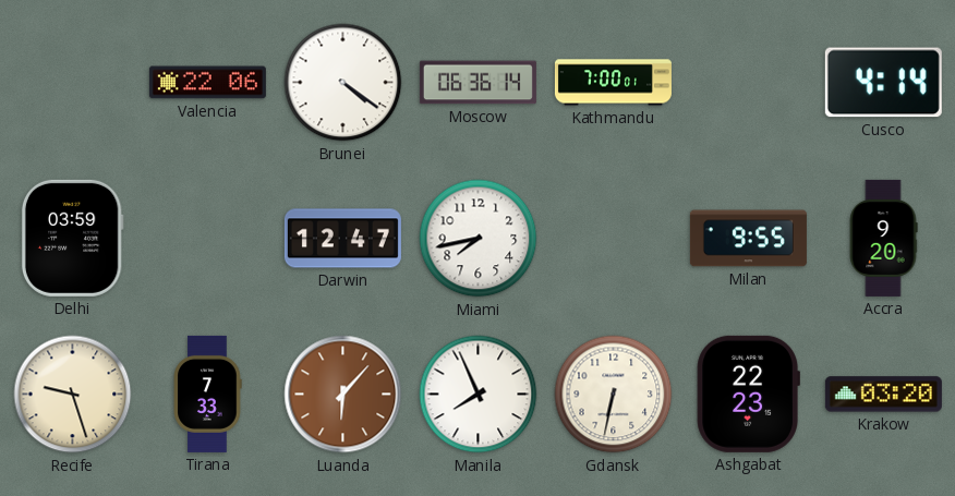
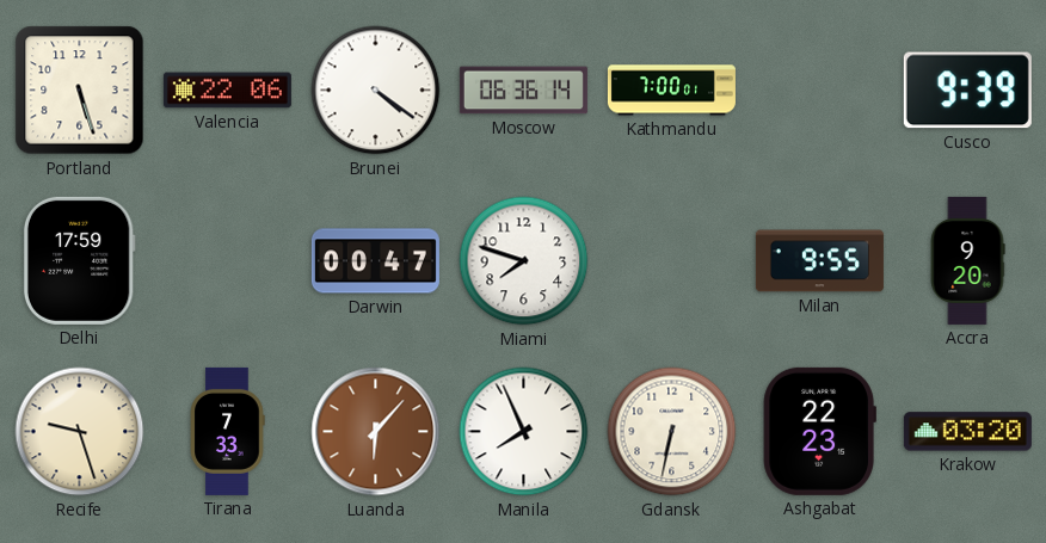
Portland: none -> 5:27
Cusco: 4:14 -> 9:39
Delhi: 03:59 -> 17:59
Darwin: 12:47 -> 00:47
Miami: 7:43 -> 7:48
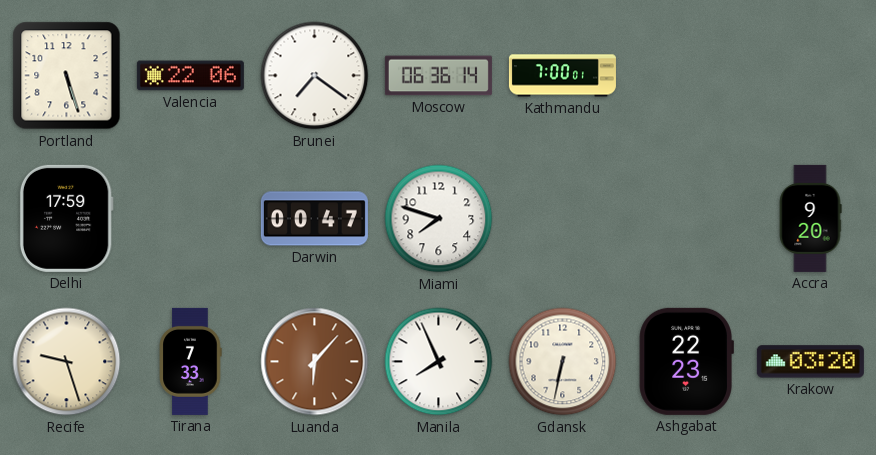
Brunei: 4:21 -> 7:21
Cusco: 9:39 -> none
Milan: 9:55 -> none
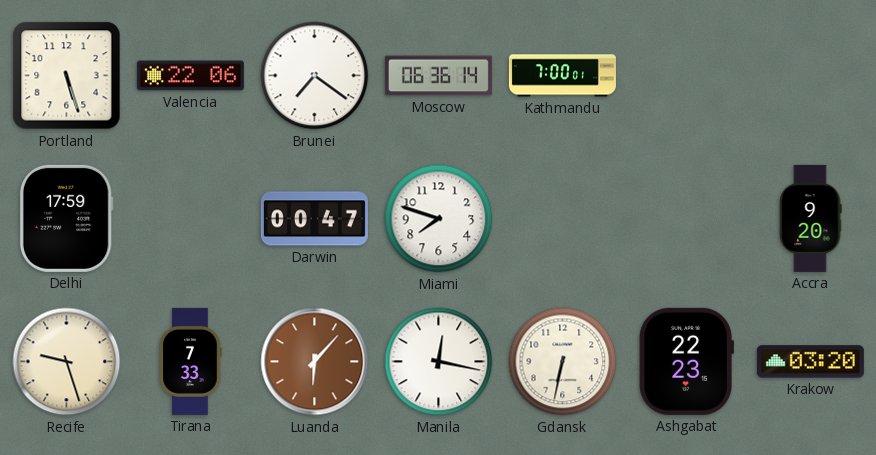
Manila: 7:56 -> 12:17
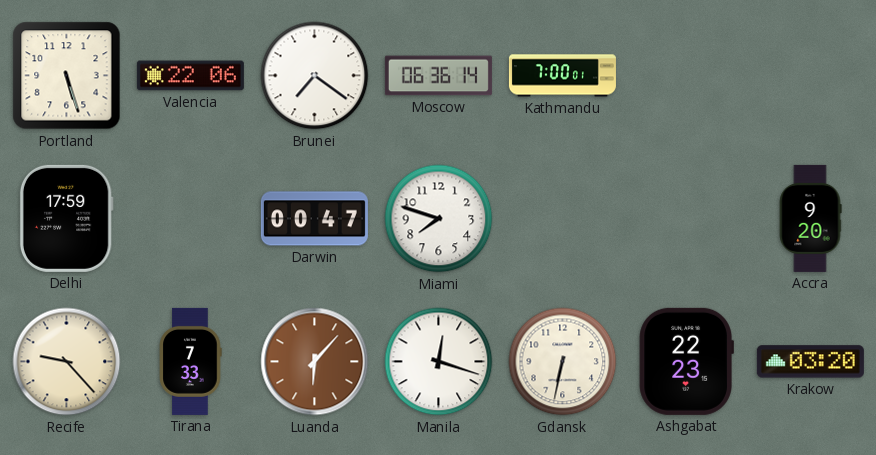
Recife: 9:27 -> 9:23
Manila: 12:17 -> 12:18
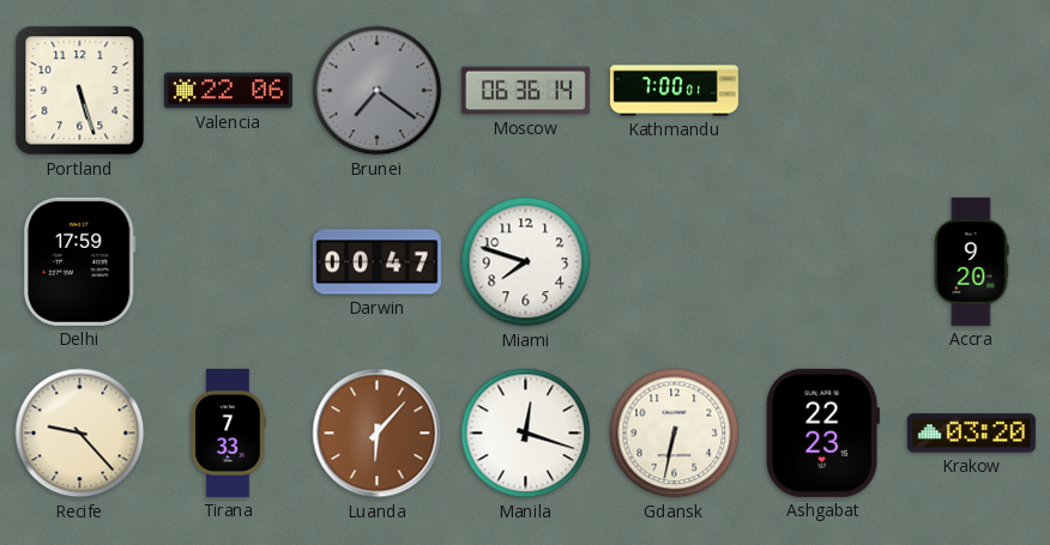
Brunei dial: white -> grey
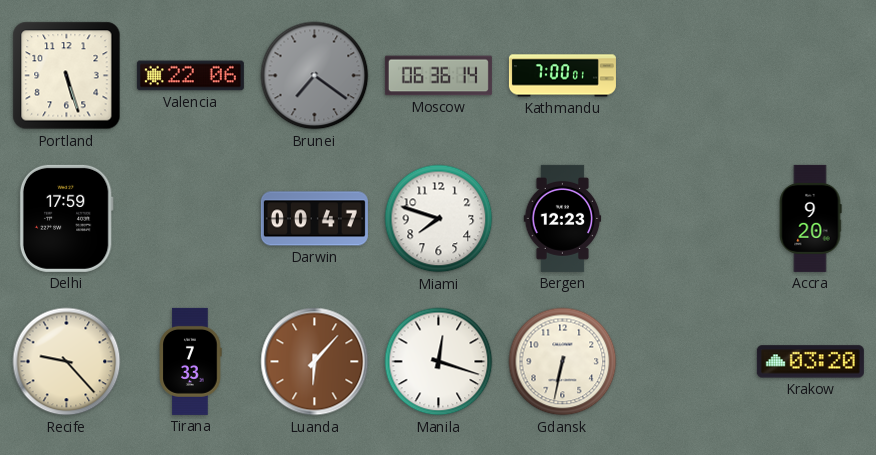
Bergen: none -> 12:23
Ashgabat: 22:23 -> none
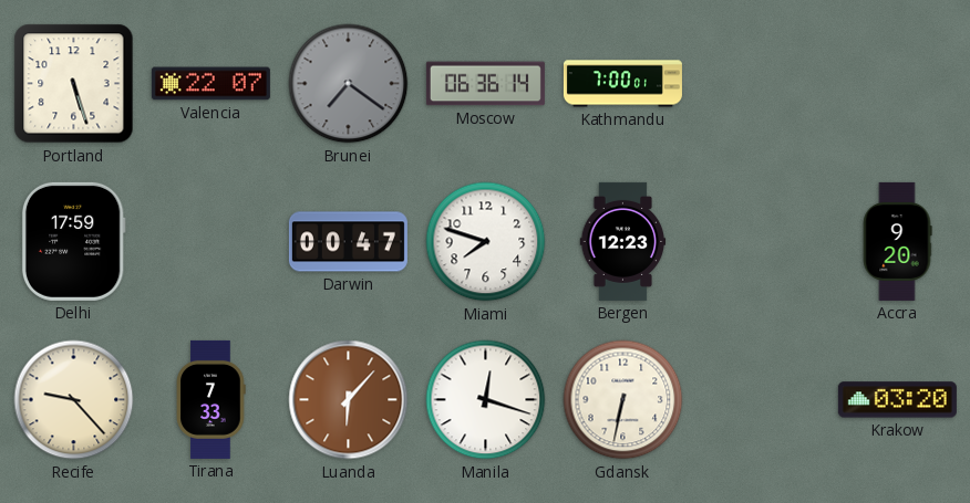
Valencia: 22:06 -> 22:07
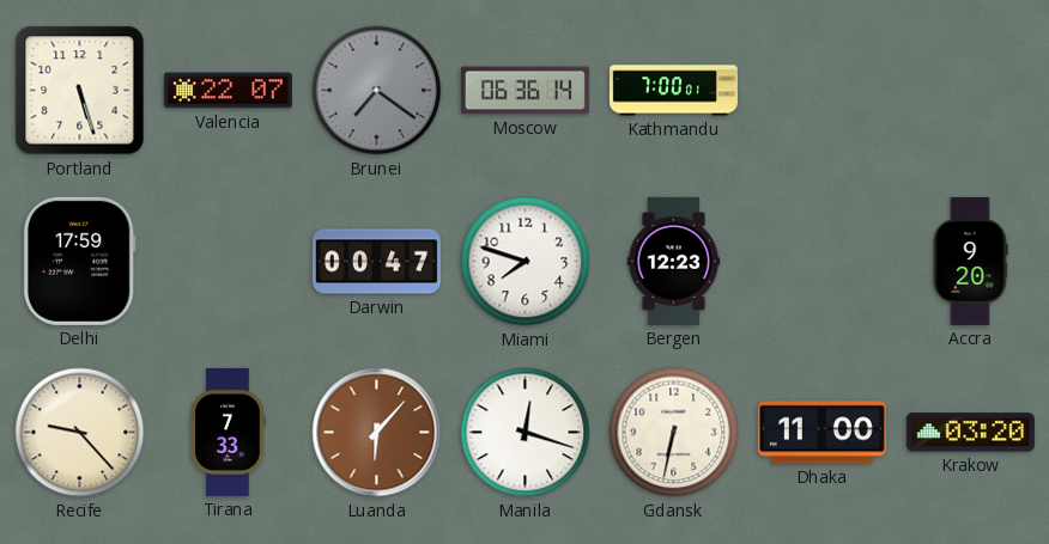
Dhaka: none -> 11:00
